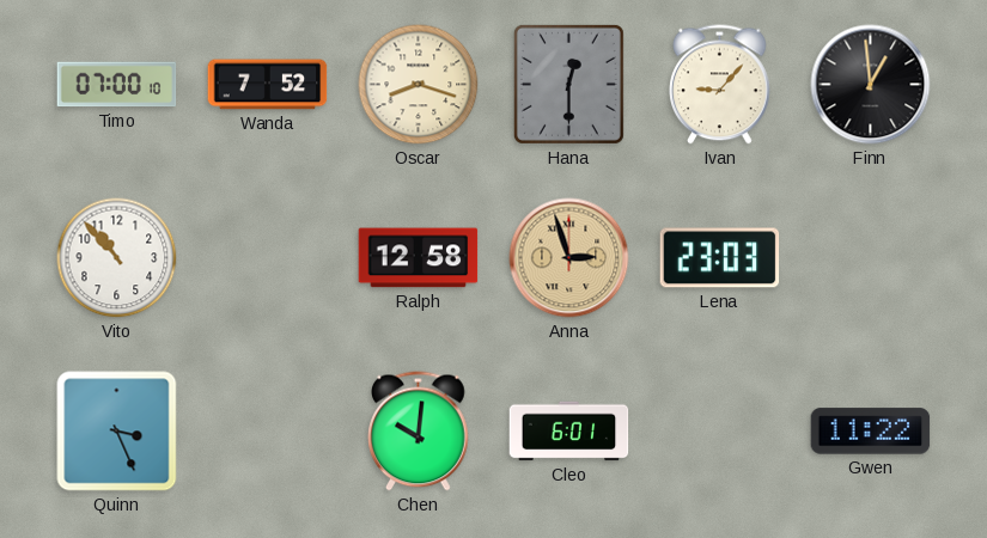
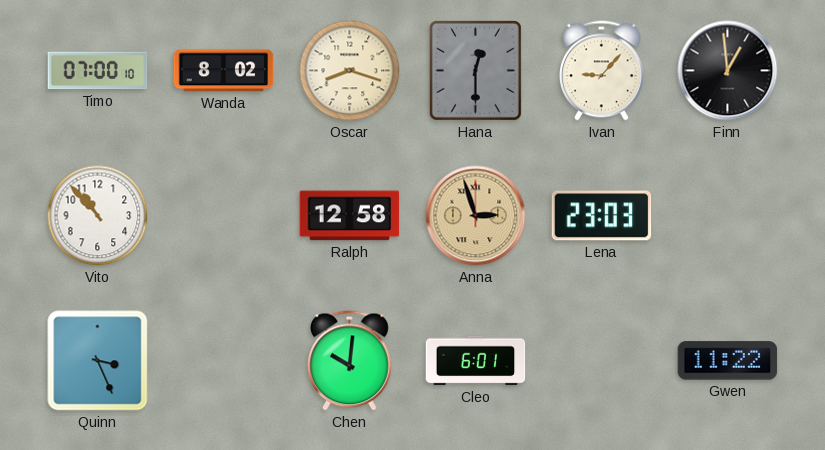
Wanda: 7:52 -> 8:02
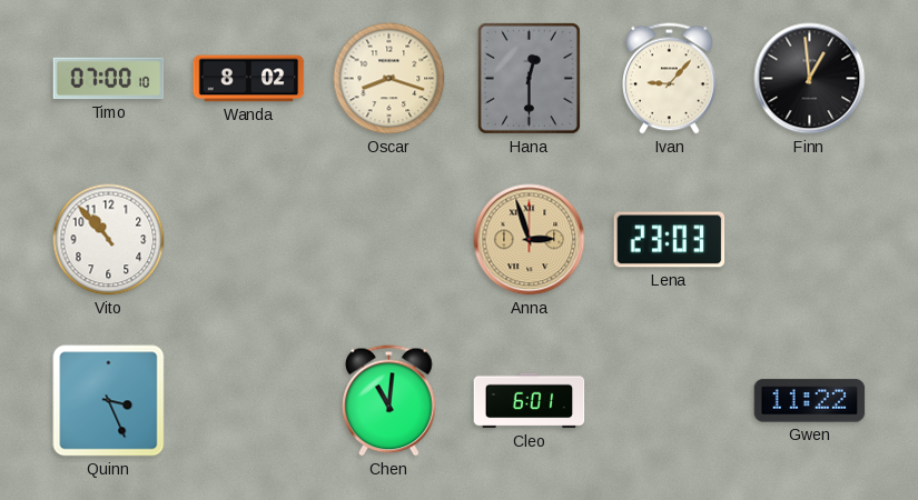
Ralph: 12:58 -> none
Chen: 10:01 -> 11:01
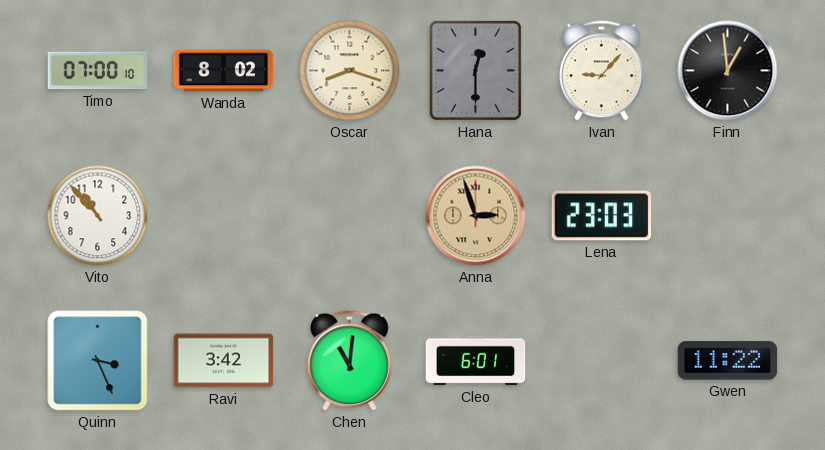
Ravi: none -> 3:42
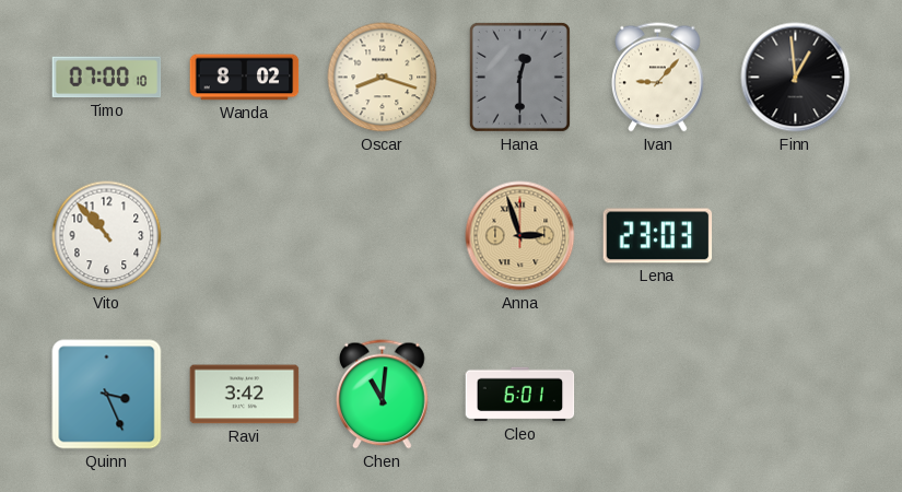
Gwen: 11:22 -> none
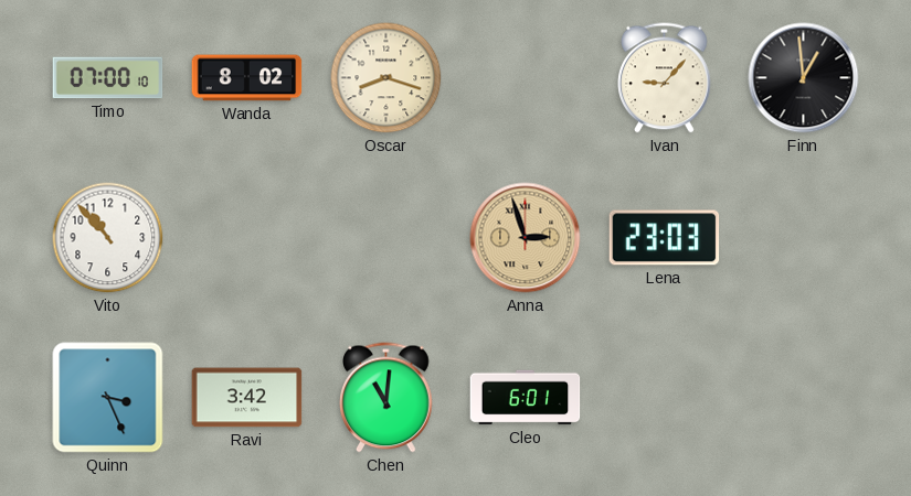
Hana: 12:30 -> none
